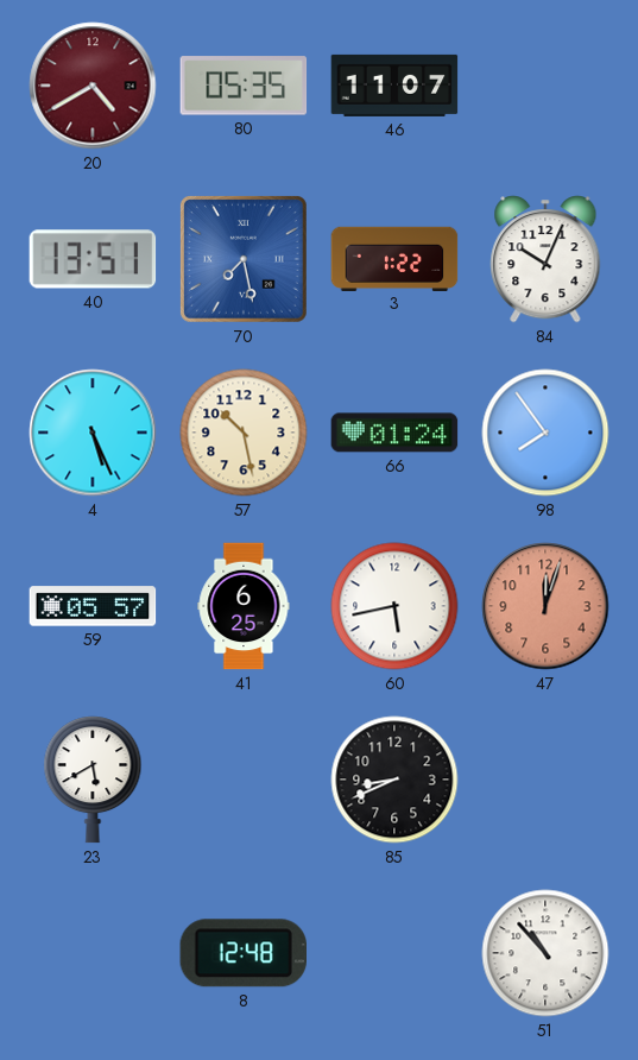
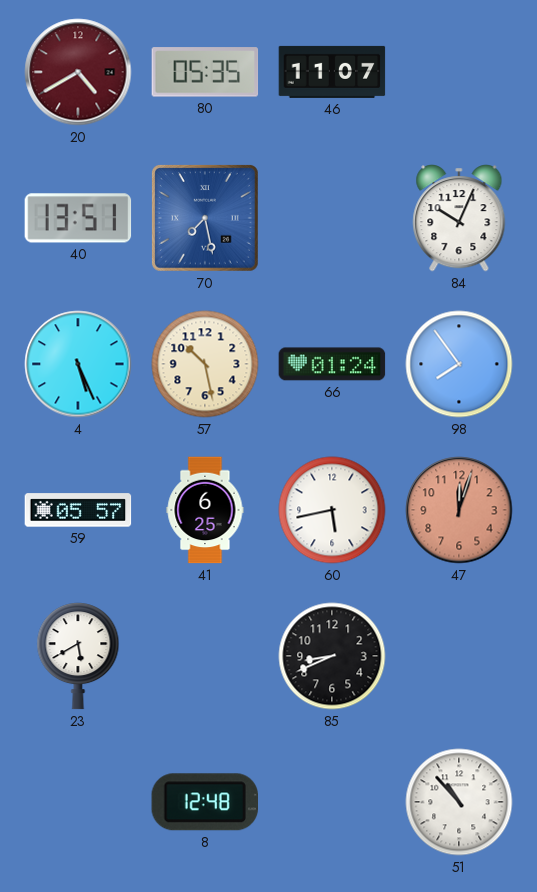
3: 1:22 -> none
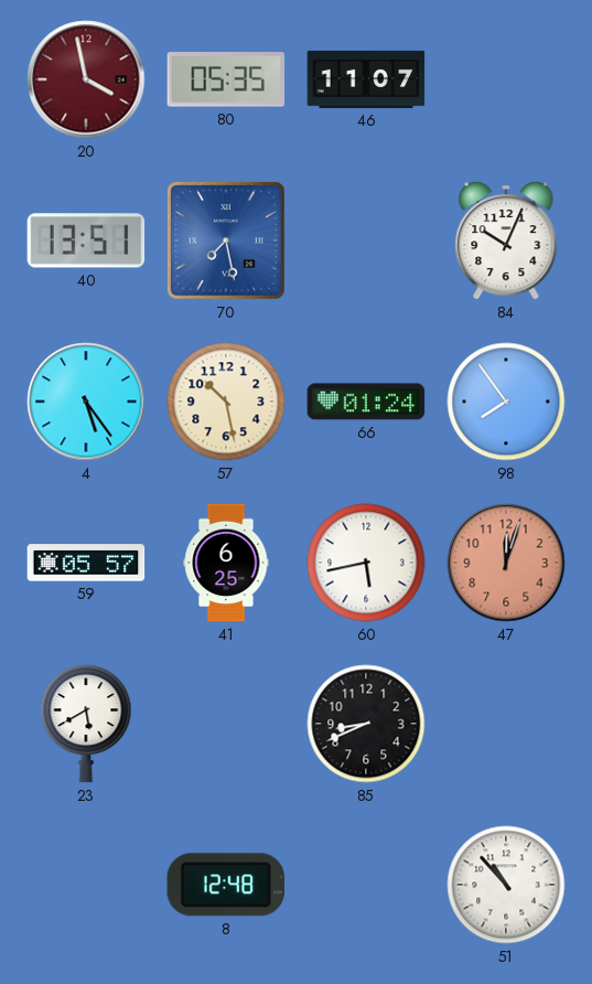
20: 4:40 -> 3:58
4: 5:26 -> 5:24
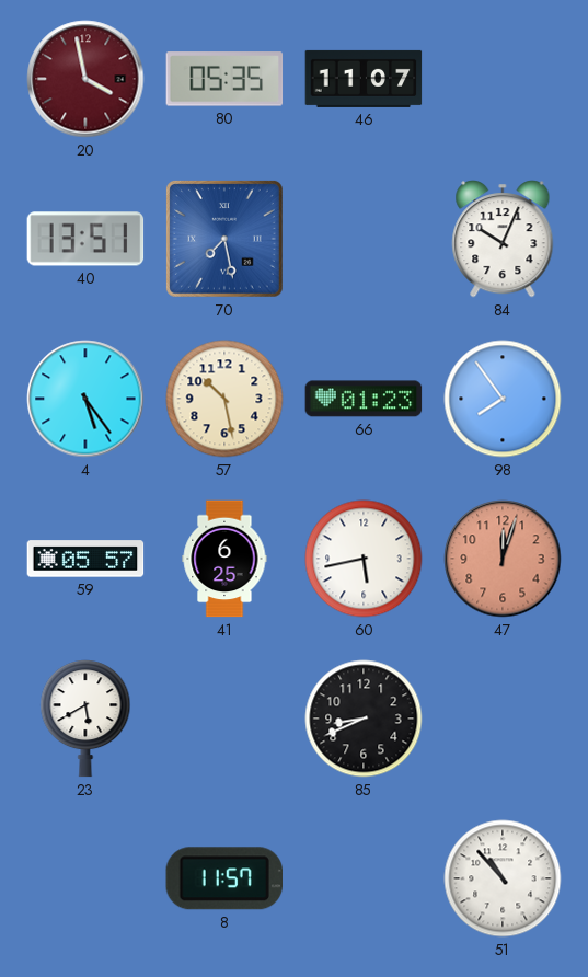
66: 01:24 -> 01:23
8: 12:48 -> 11:57
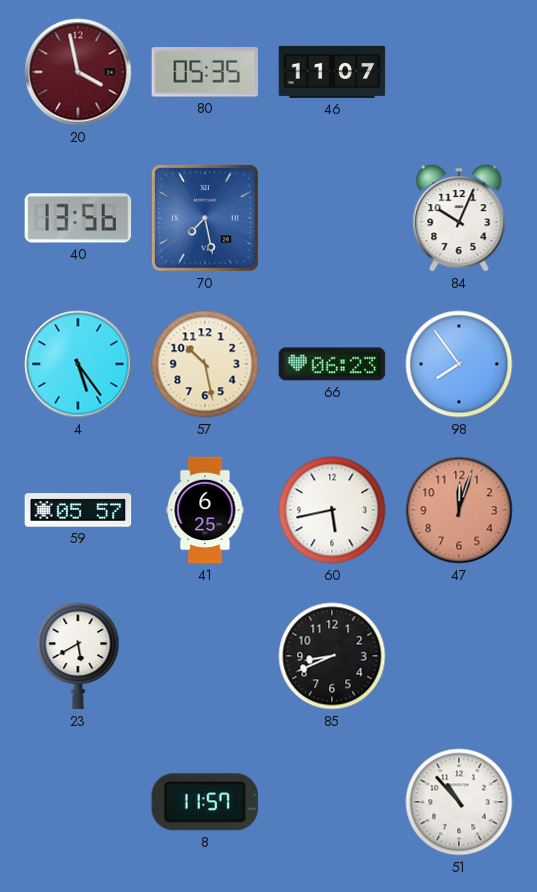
40: 13:51 -> 13:56
66: 01:23 -> 06:23
